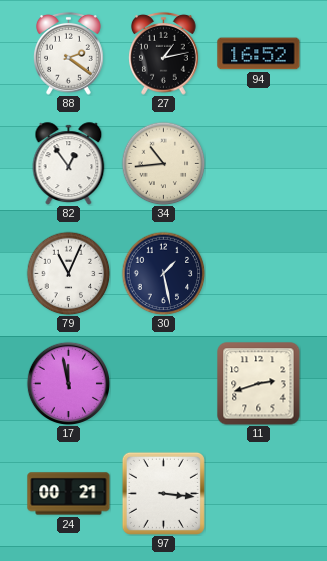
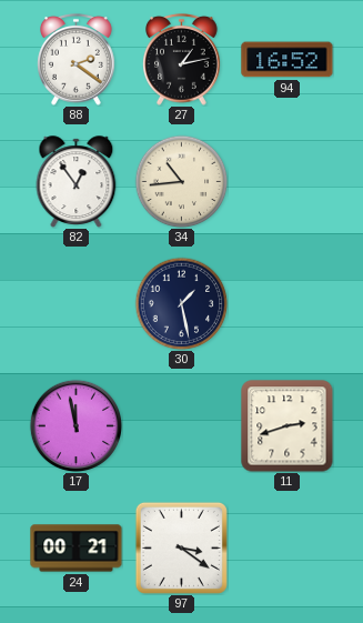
79: 11:04 -> none
97: 3:16 -> 3:21
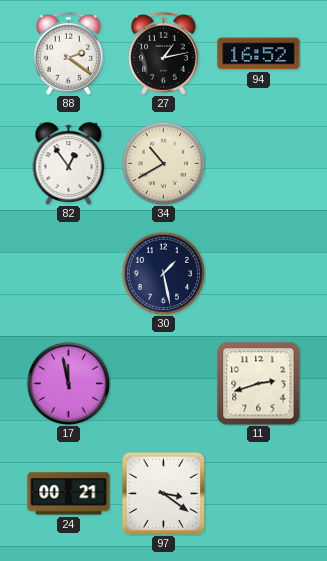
34: 10:44 -> 10:40
